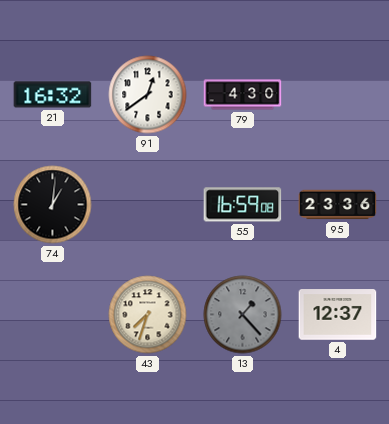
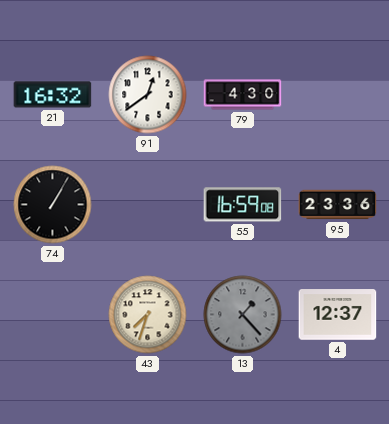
74: 1:01 -> 1:05
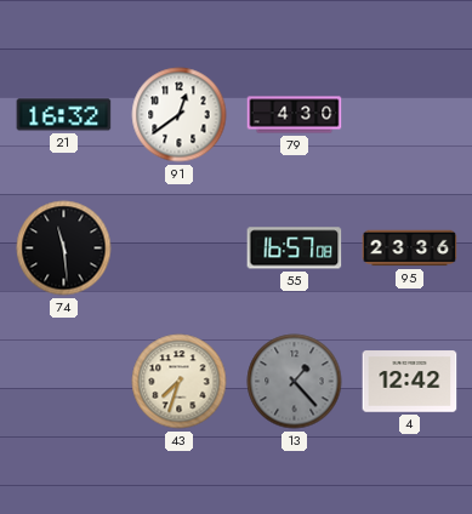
74: 1:05 -> 11:29
55: 16:59 -> 16:57
4: 12:37 -> 12:42
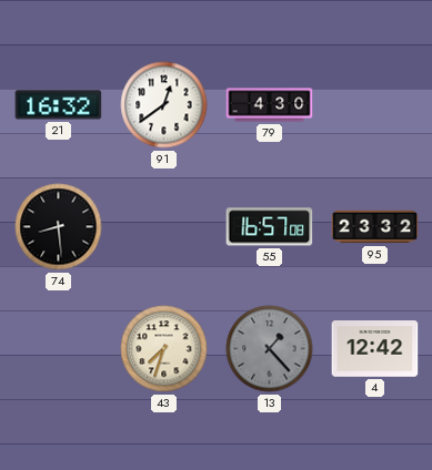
74: 11:29 -> 8:29
95: 23:36 -> 23:32
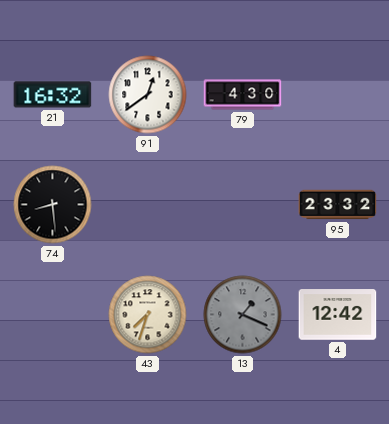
55: 16:57 -> none
13: 1:23 -> 1:19
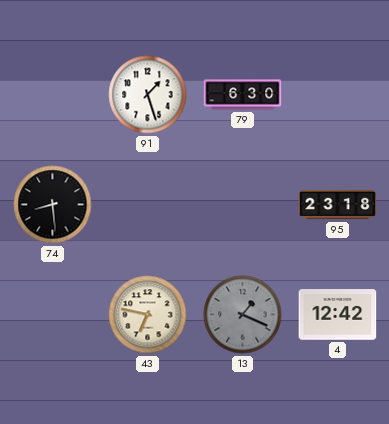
21: 16:32 -> none
91: 12:39 -> 1:27
79: 4:30 -> 6:30
95: 23:32 -> 23:18
43: 7:33 -> 6:47
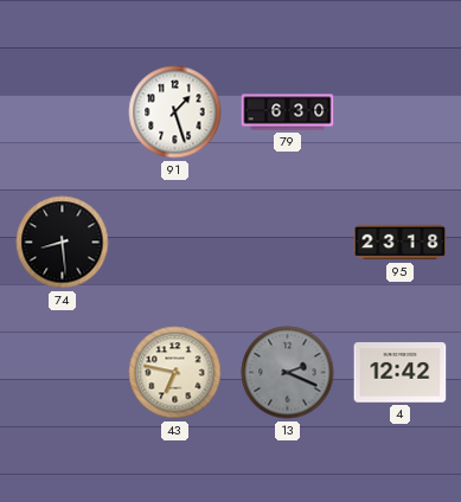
13: 1:19 -> 2:19
